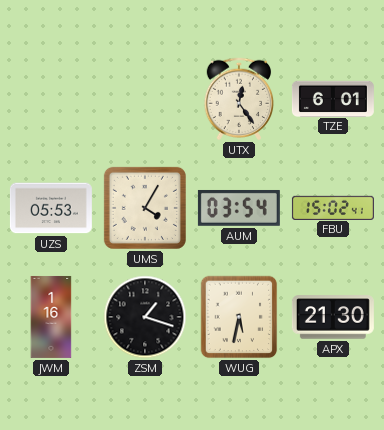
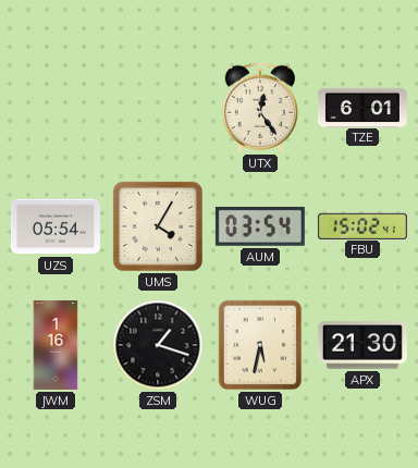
UZS: 05:53 -> 05:54
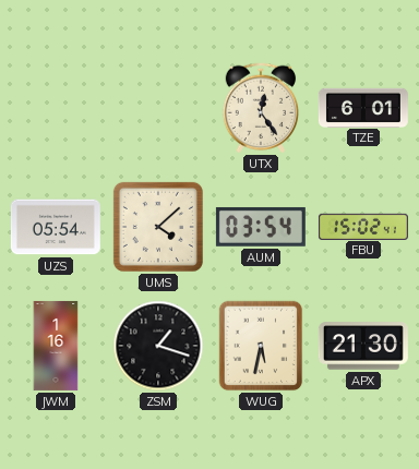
UMS: 4:05 -> 4:08
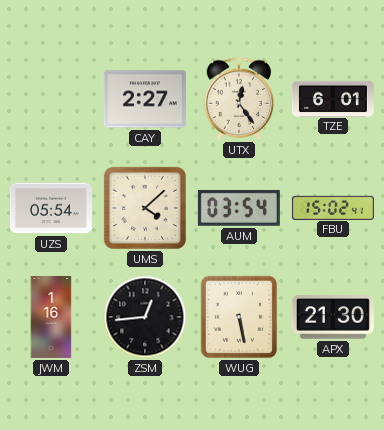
CAY: none -> 2:27
ZSM: 1:18 -> 12:44
WUG: 5:32 -> 5:28
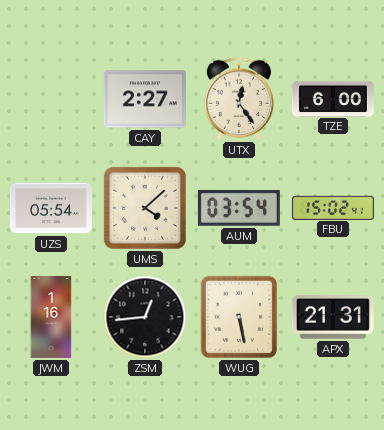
TZE: 6:01 -> 6:00
APX: 21:30 -> 21:31
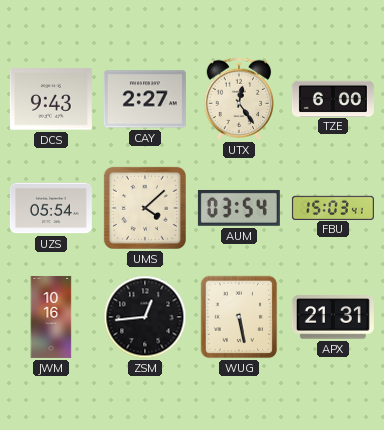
DCS: none -> 9:43
FBU: 15:02 -> 15:03
JWM: 1:16 -> 10:16
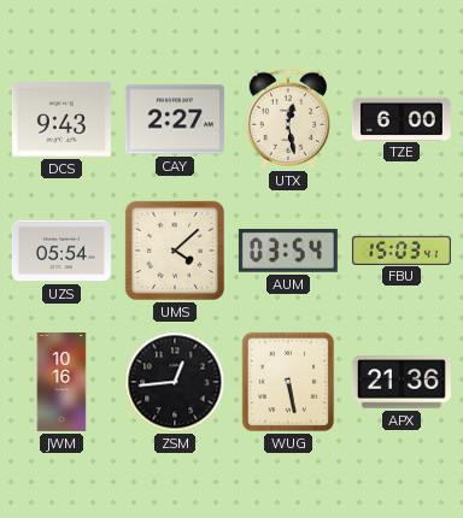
UTX: 12:24 -> 12:28
APX: 21:31 -> 21:36
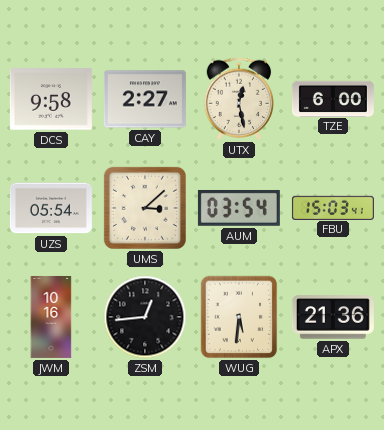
DCS: 9:43 -> 9:58
UMS: 4:08 -> 3:08
WUG: 5:28 -> 5:31
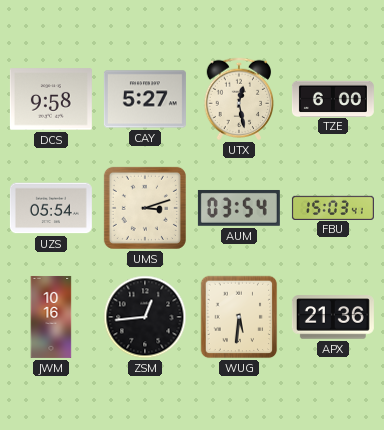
CAY: 2:27 -> 5:27
UMS: 3:08 -> 3:12
